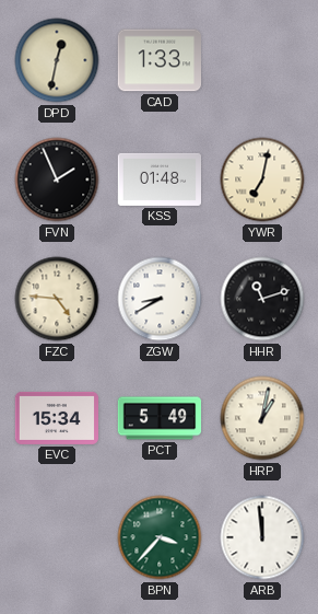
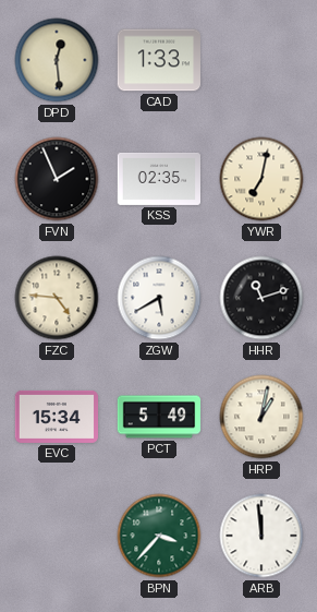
DPD: 12:32 -> 12:29
KSS: 01:48 -> 02:35
ZGW: 8:40 -> 5:40
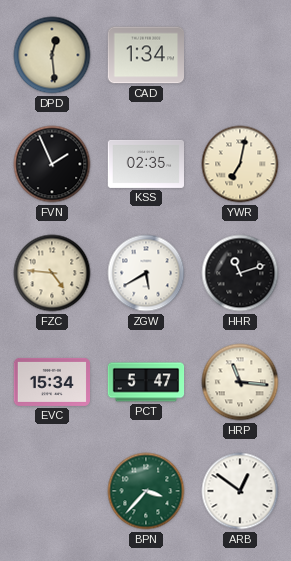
CAD: 1:33 -> 1:34
PCT: 5:49 -> 5:47
HRP: 1:02 -> 11:16
ARB: 11:59 -> 12:51
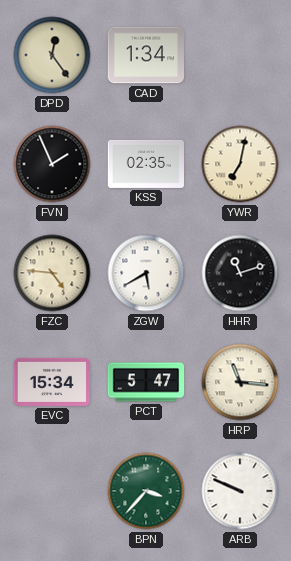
DPD: 12:29 -> 12:24
ARB: 12:51 -> 9:49
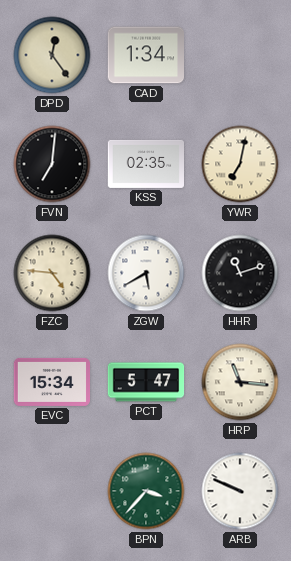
FVN: 1:56 -> 7:01
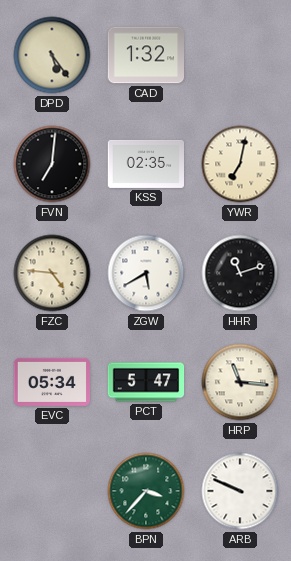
DPD: 12:24 -> 5:24
CAD: 1:34 -> 1:32
EVC: 15:34 -> 05:34
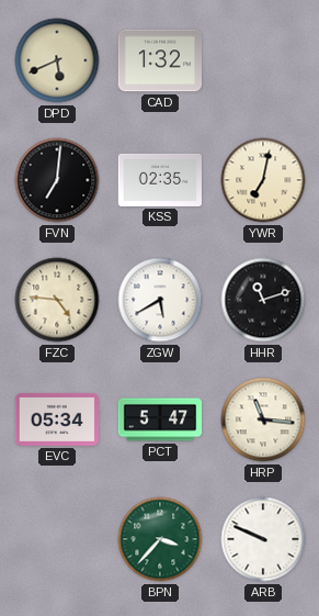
DPD: 5:24 -> 5:41
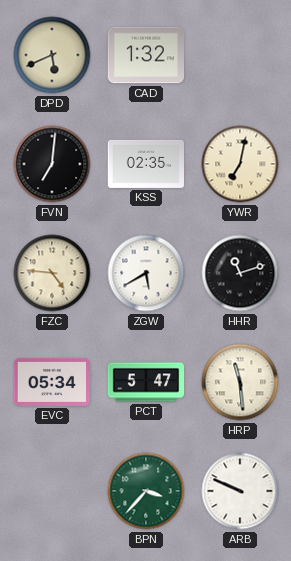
HRP: 11:16 -> 11:29
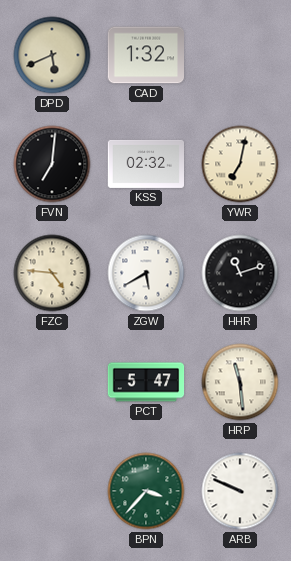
KSS: 02:35 -> 02:32
EVC: 05:34 -> none
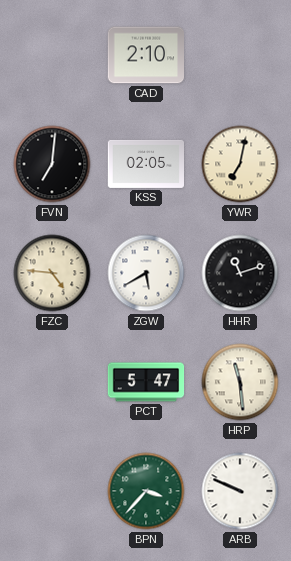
DPD: 5:41 -> none
CAD: 1:32 -> 2:10
KSS: 02:32 -> 02:05
